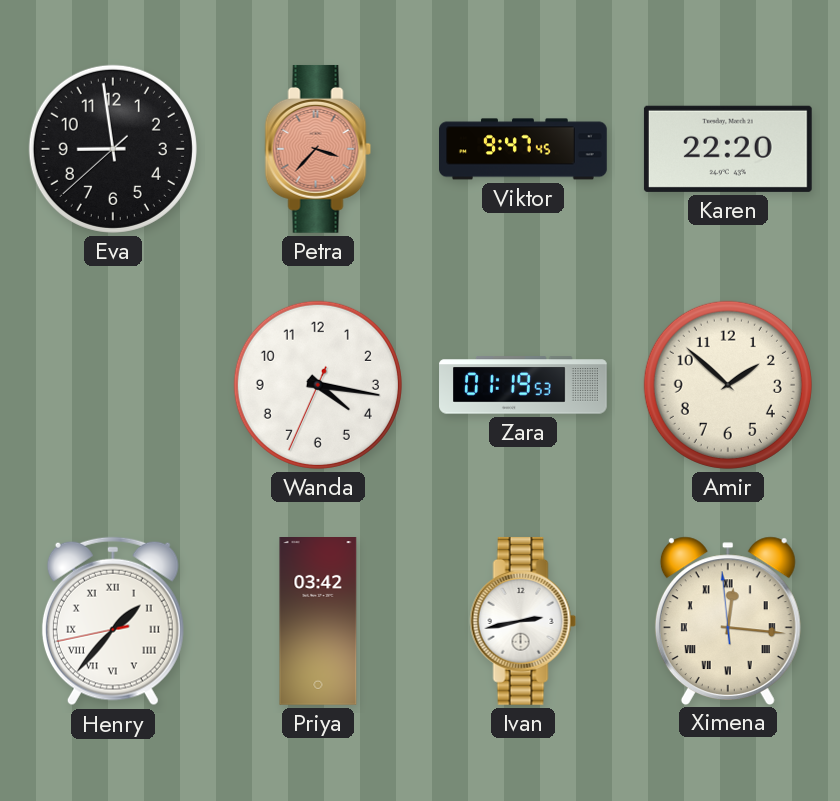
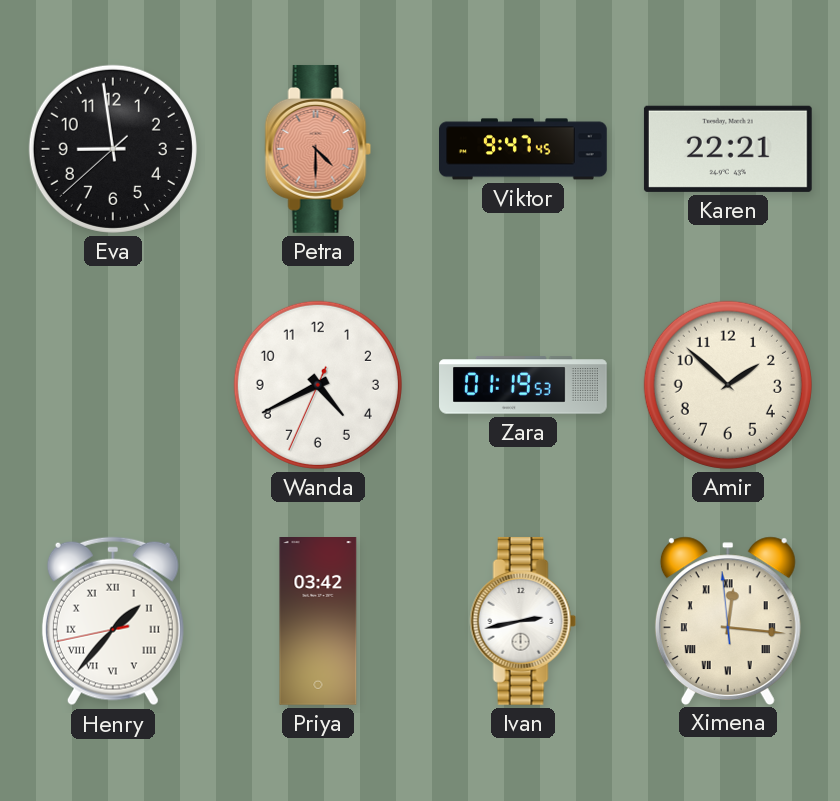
Petra: 3:37 -> 4:30
Karen: 22:20 -> 22:21
Wanda: 4:16 -> 4:40
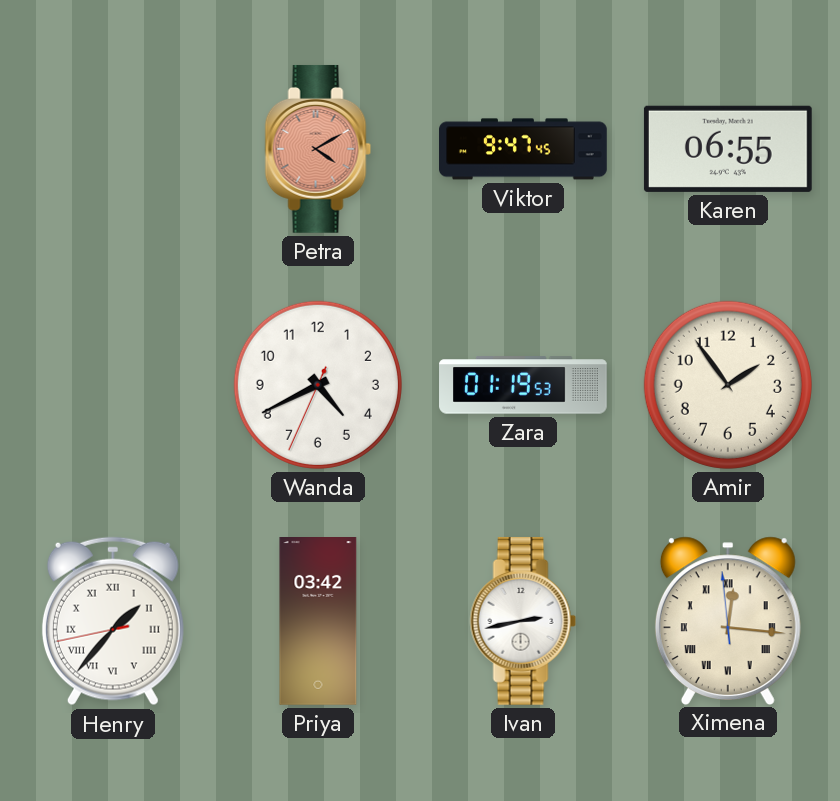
Eva: 8:58 -> none
Petra: 4:30 -> 4:10
Karen: 22:21 -> 06:55
Amir: 1:52 -> 1:54
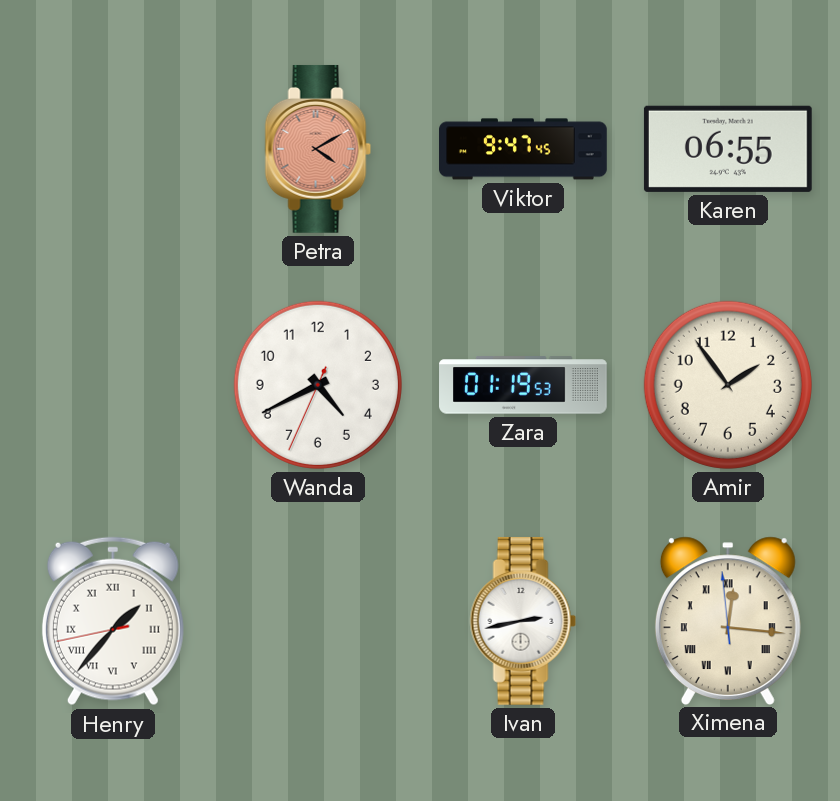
Priya: 03:42 -> none
